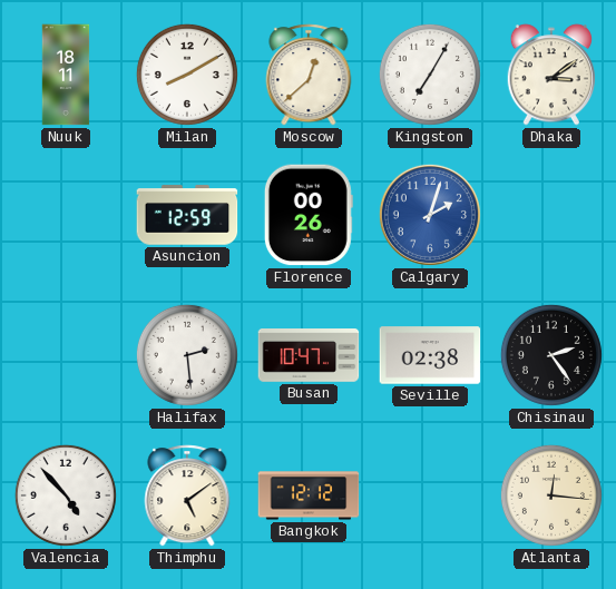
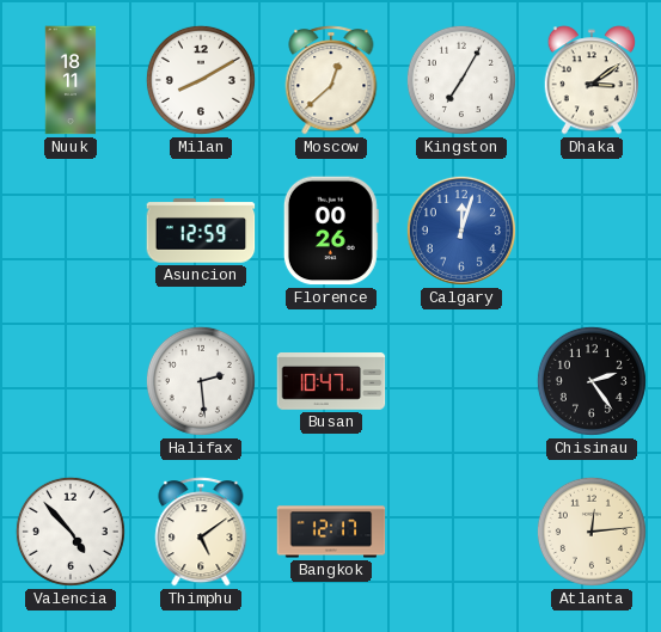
Calgary: 2:03 -> 12:03
Seville: 02:38 -> none
Bangkok: 12:12 -> 12:17
Atlanta: 12:16 -> 12:14
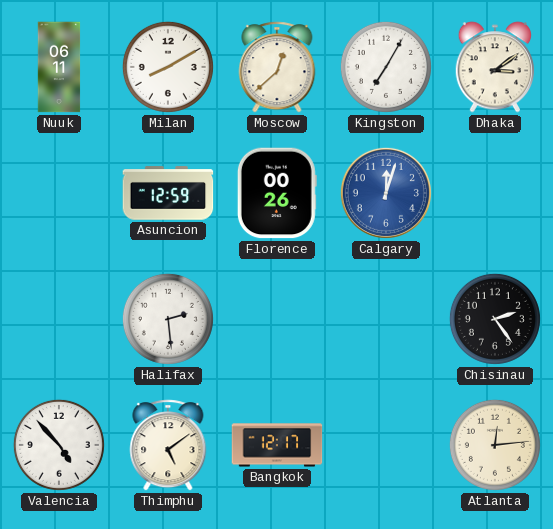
Nuuk: 18:11 -> 06:11
Busan: 10:47 -> none
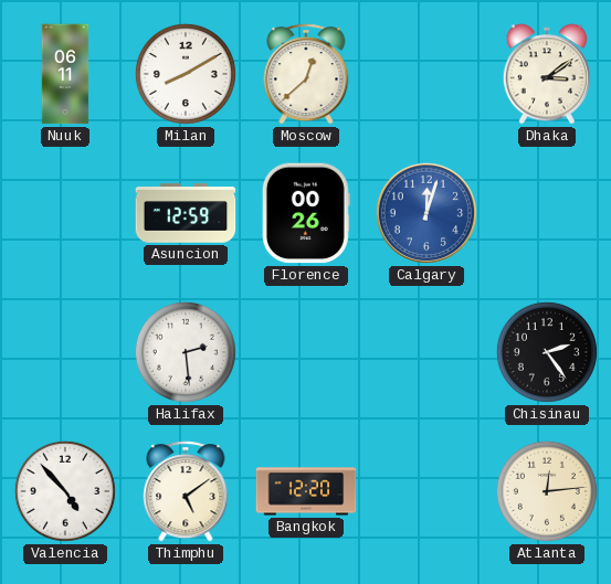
Kingston: 7:05 -> none
Bangkok: 12:17 -> 12:20
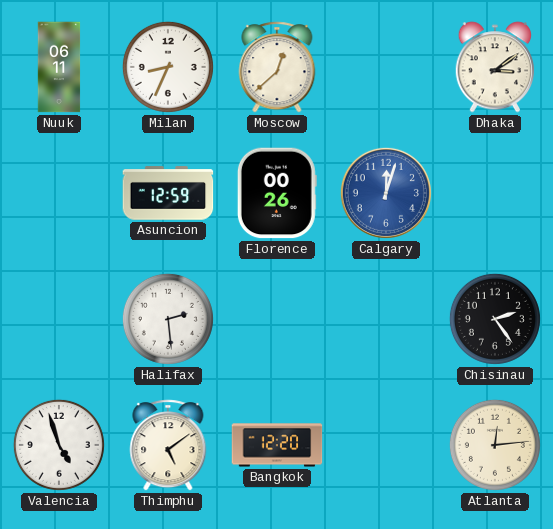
Milan: 8:10 -> 8:34
Valencia: 4:53 -> 4:57
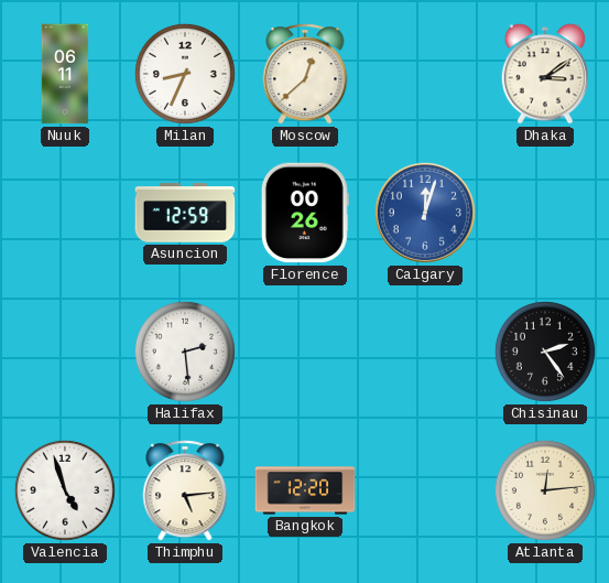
Thimphu: 5:09 -> 5:14
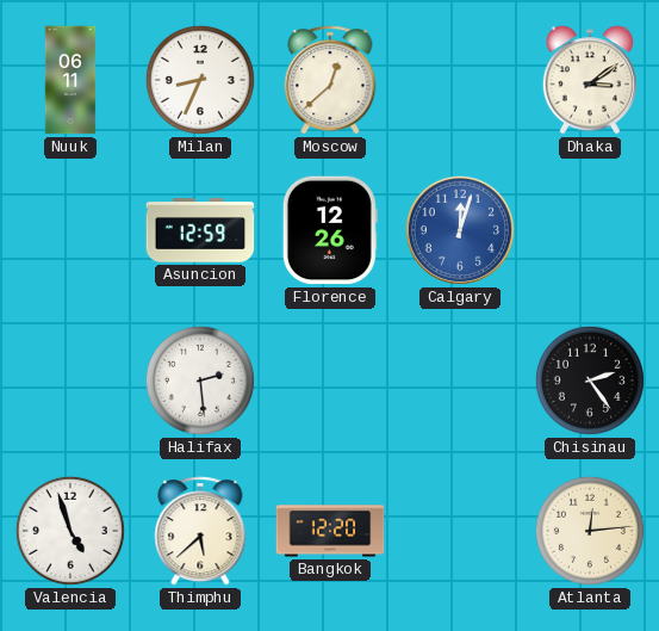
Florence: 00:26 -> 12:26
Thimphu: 5:14 -> 5:38
